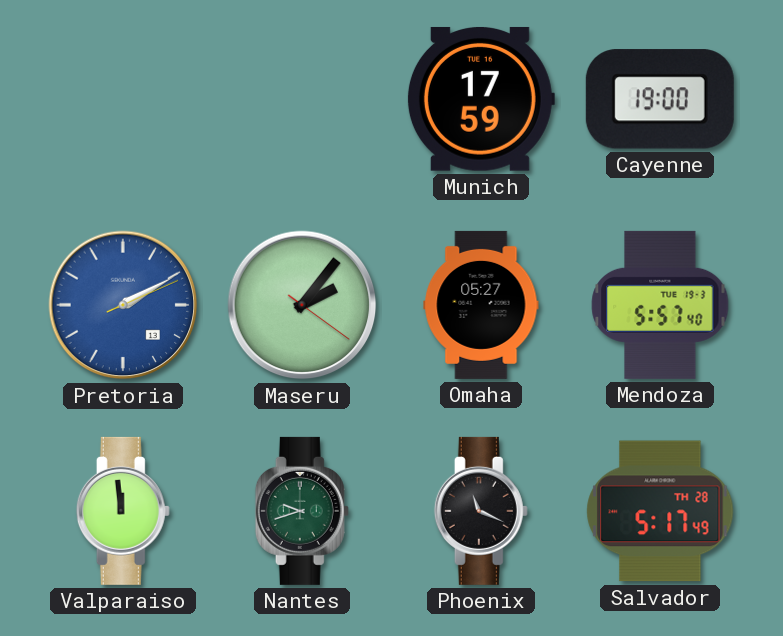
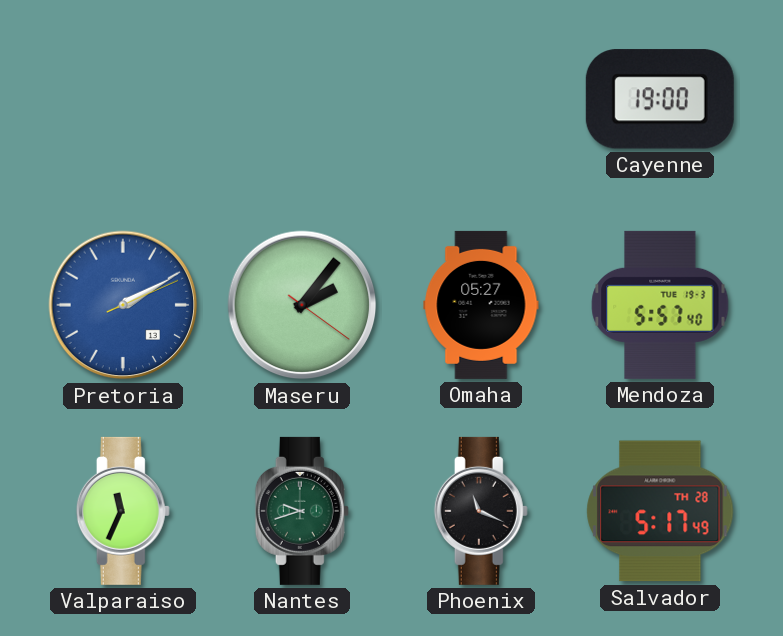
Munich: 17:59 -> none
Valparaiso: 11:59 -> 11:34
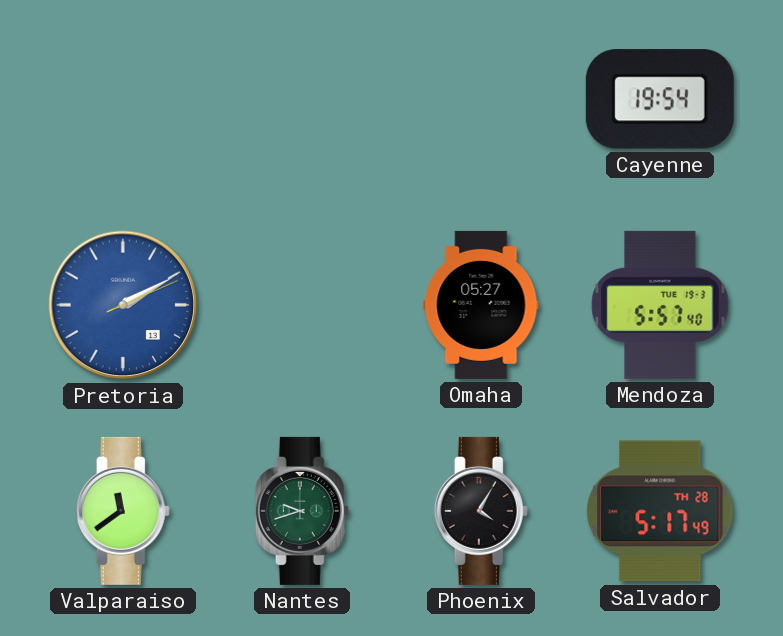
Cayenne: 19:00 -> 19:54
Maseru: 2:06 -> none
Valparaiso: 11:34 -> 11:39
Phoenix: 11:19 -> 4:05
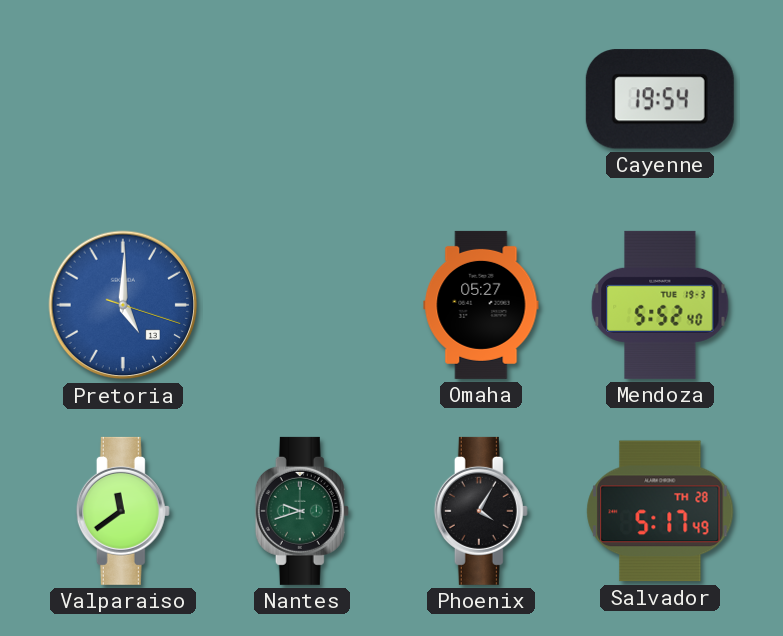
Pretoria: 2:10 -> 5:00
Mendoza: 5:57 -> 5:52
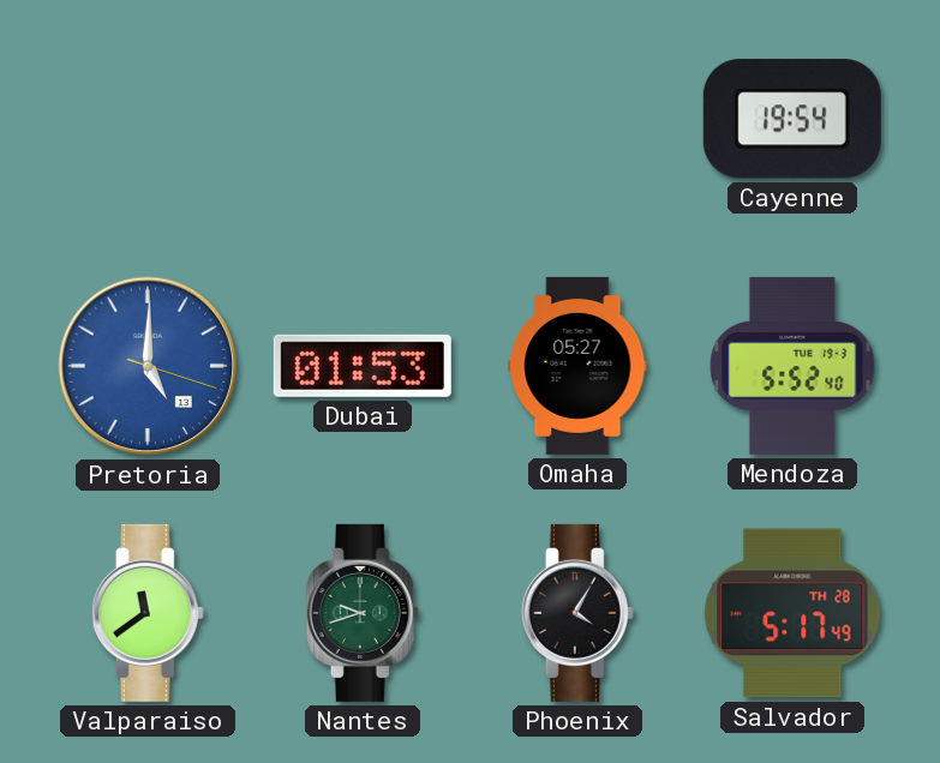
Dubai: none -> 01:53
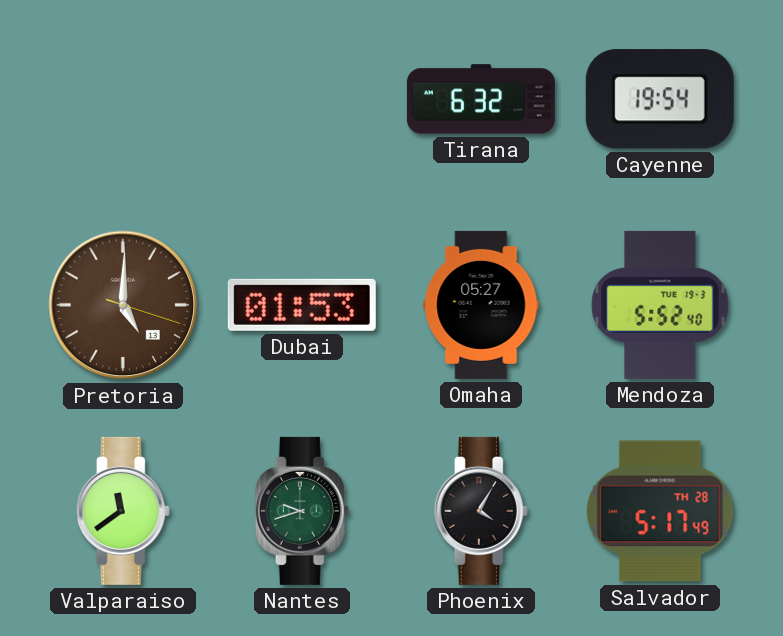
Tirana: none -> 6:32
Pretoria dial: blue -> brown
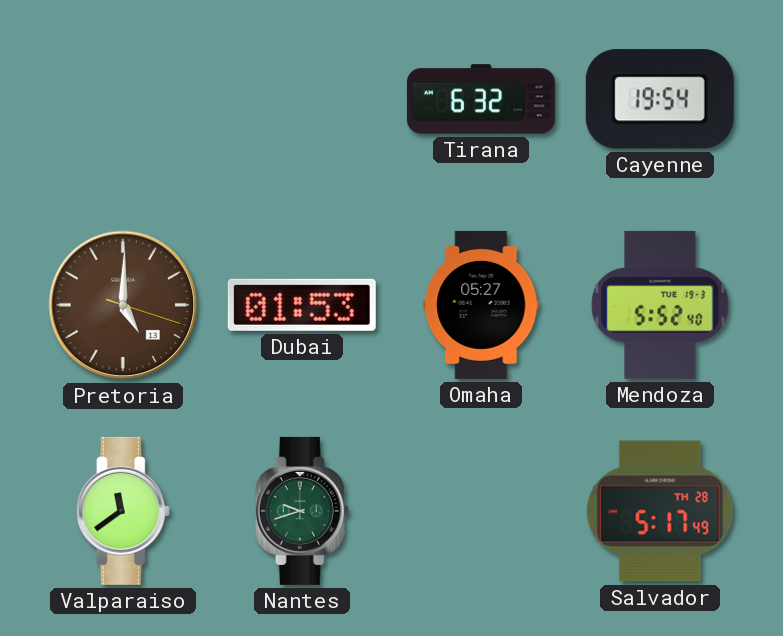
Phoenix: 4:05 -> none
